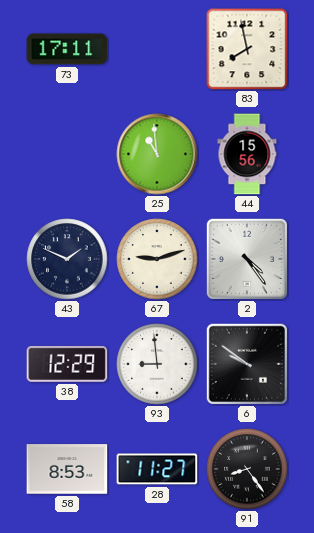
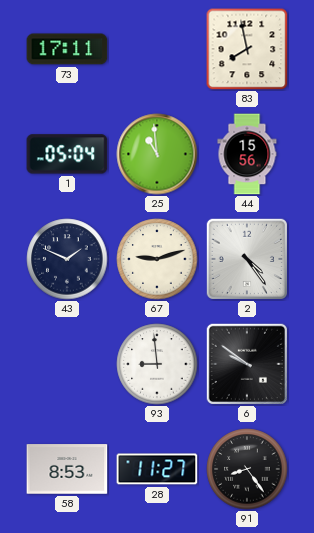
1: none -> 05:04
38: 12:29 -> none
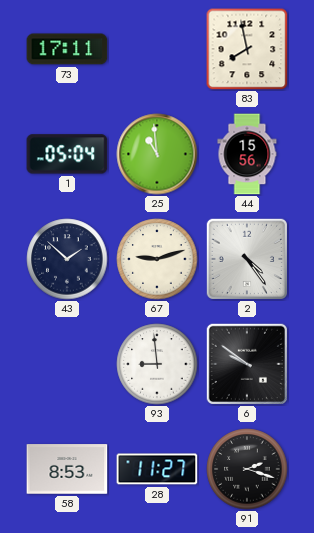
43: 1:49 -> 1:52
91: 8:24 -> 2:18
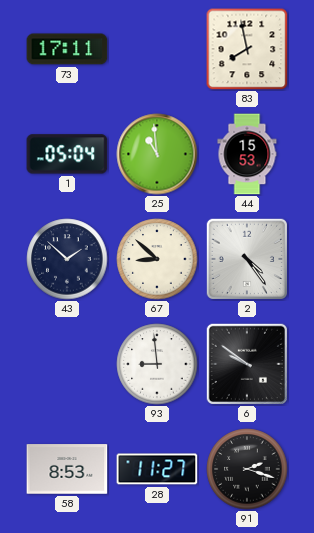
44: 15:56 -> 15:53
67: 9:12 -> 8:52
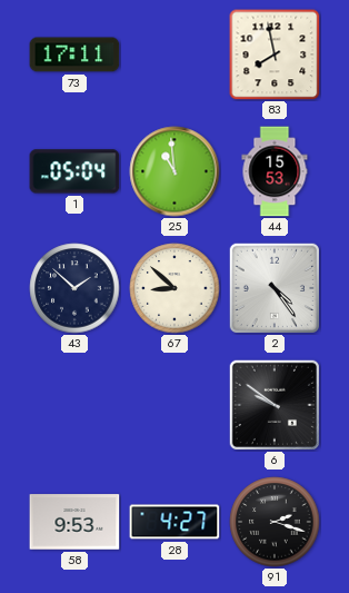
93: 8:59 -> none
58: 8:53 -> 9:53
28: 11:27 -> 4:27
